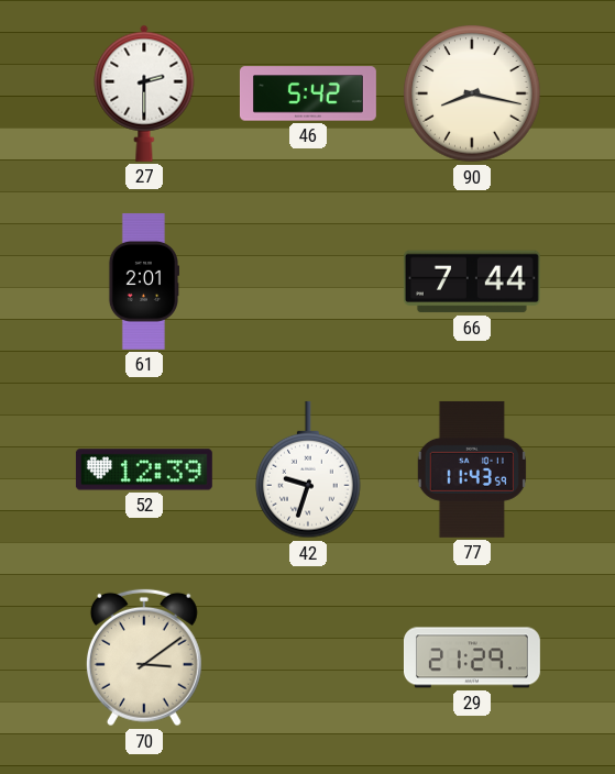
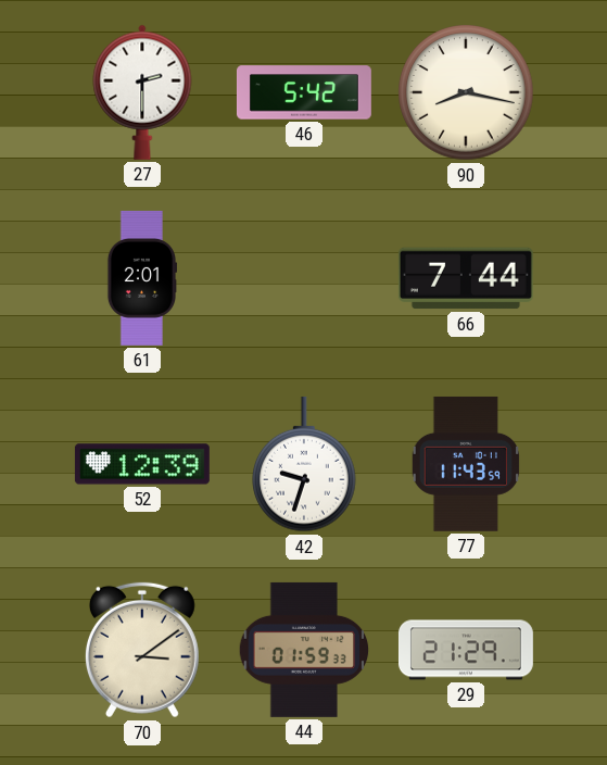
44: none -> 01:59
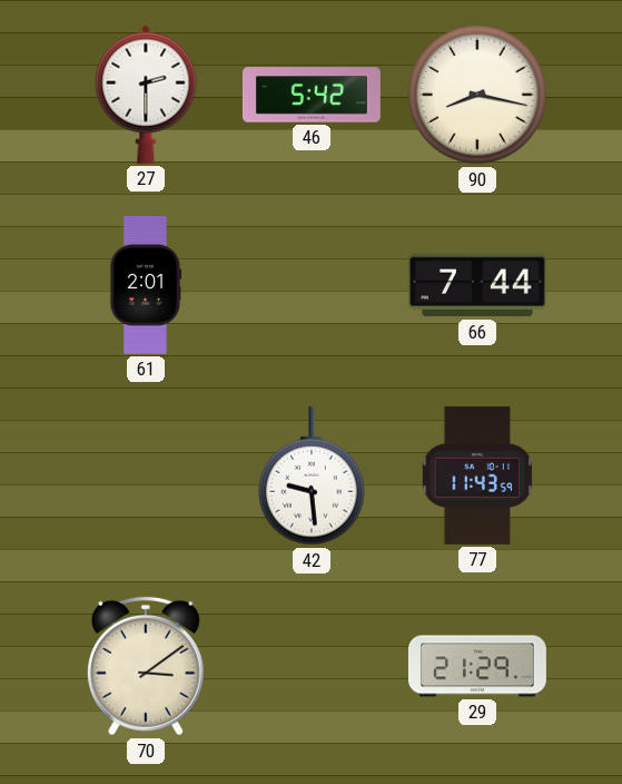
52: 12:39 -> none
42: 9:33 -> 9:29
44: 01:59 -> none
